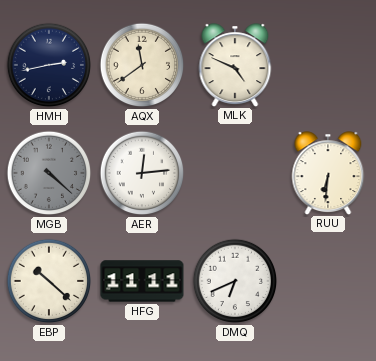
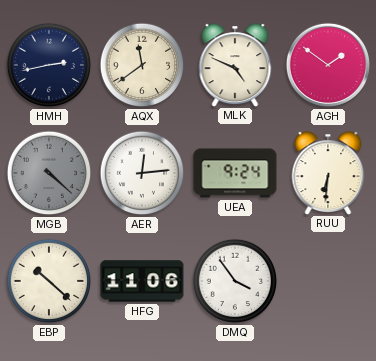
AGH: none -> 1:51
UEA: none -> 9:24
HFG: 11:11 -> 11:06
DMQ: 6:41 -> 3:54
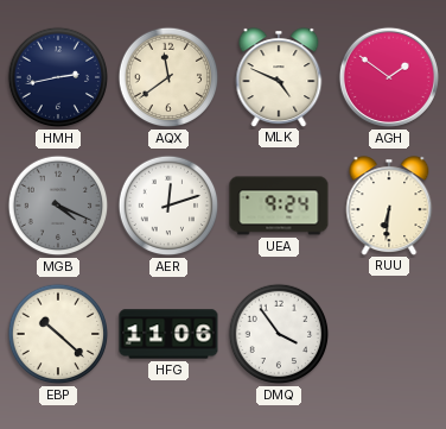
MGB: 4:22 -> 4:19
AER: 12:14 -> 12:12
